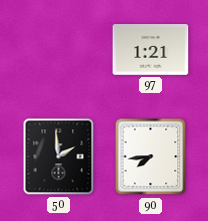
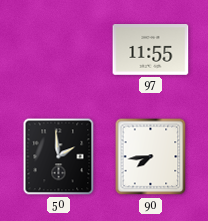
97: 1:21 -> 11:55
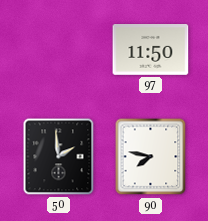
97: 11:55 -> 11:50
90: 7:44 -> 7:47
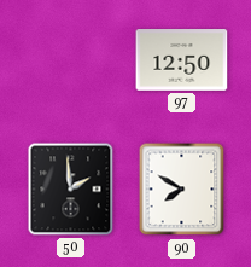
97: 11:50 -> 12:50
90: 7:47 -> 7:50
